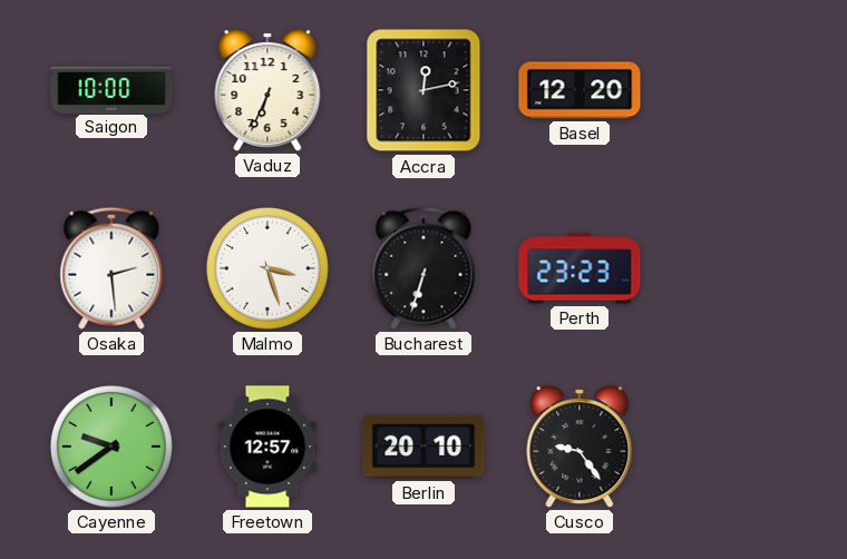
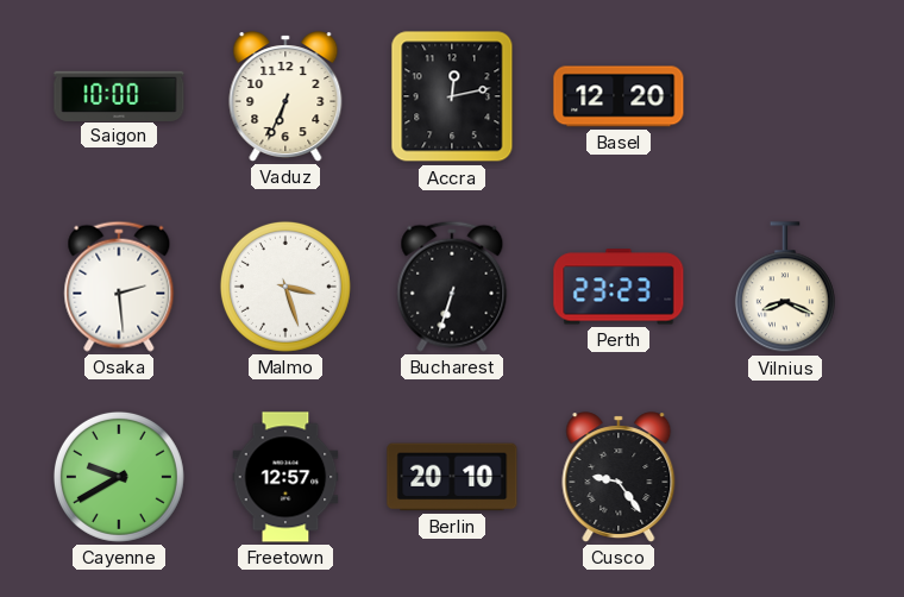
Vilnius: none -> 8:19
Cayenne: 9:39 -> 9:40
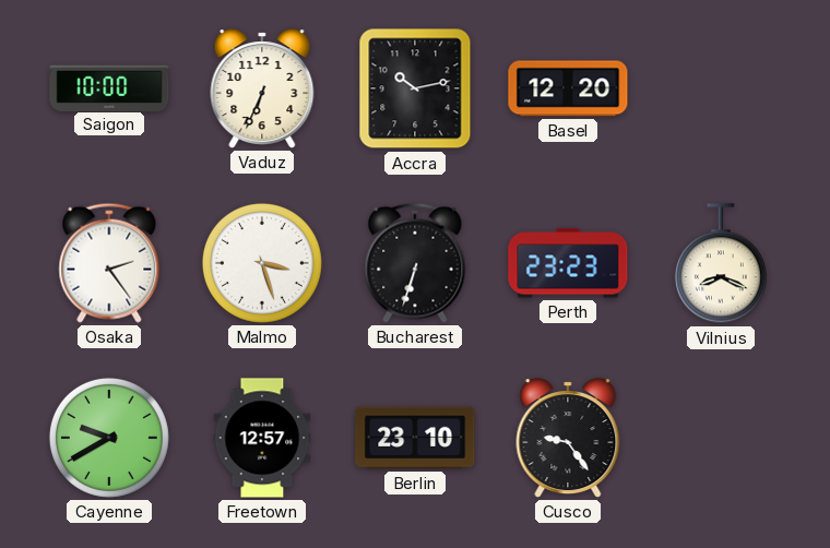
Accra: 12:13 -> 10:13
Osaka: 2:29 -> 2:24
Berlin: 20:10 -> 23:10
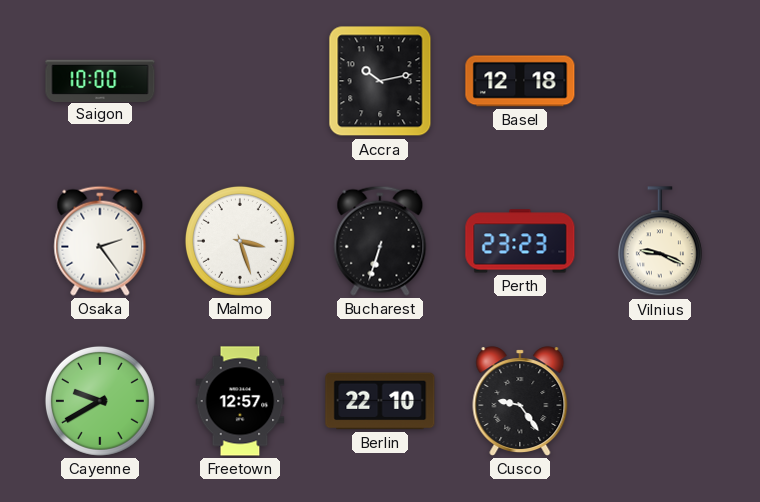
Vaduz: 6:34 -> none
Basel: 12:20 -> 12:18
Vilnius: 8:19 -> 9:19
Berlin: 23:10 -> 22:10
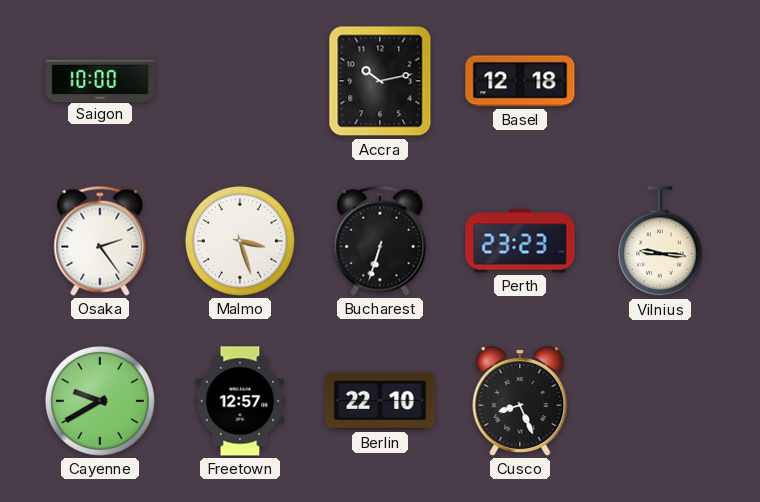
Vilnius: 9:19 -> 9:16
Cusco: 9:24 -> 8:26
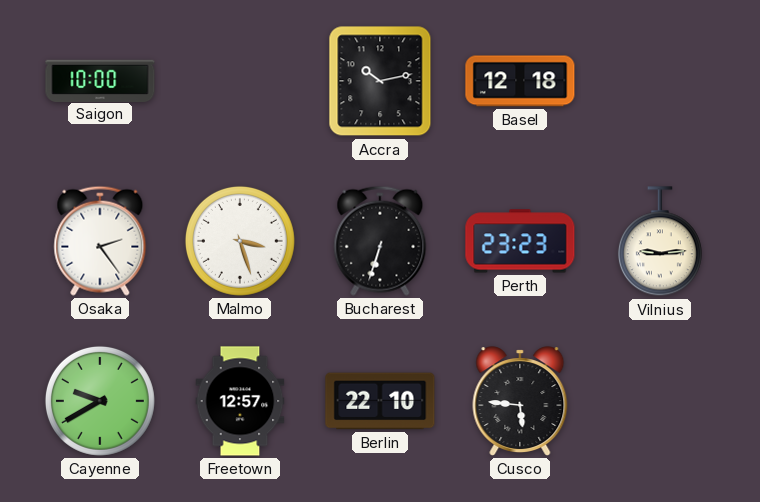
Vilnius: 9:16 -> 9:14
Cusco: 8:26 -> 5:46
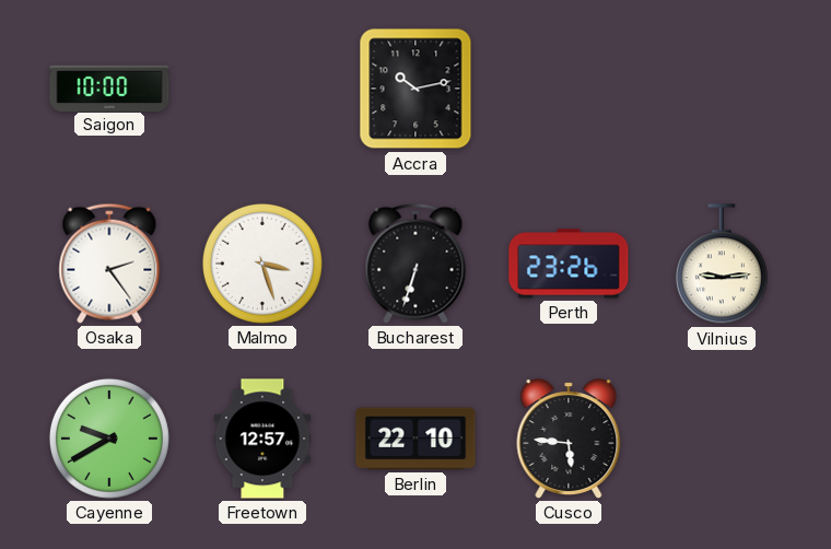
Basel: 12:18 -> none
Perth: 23:23 -> 23:26
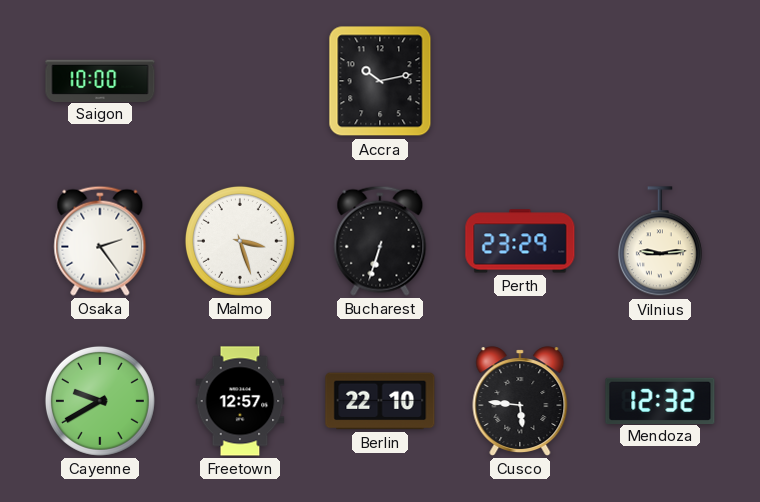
Perth: 23:26 -> 23:29
Mendoza: none -> 12:32
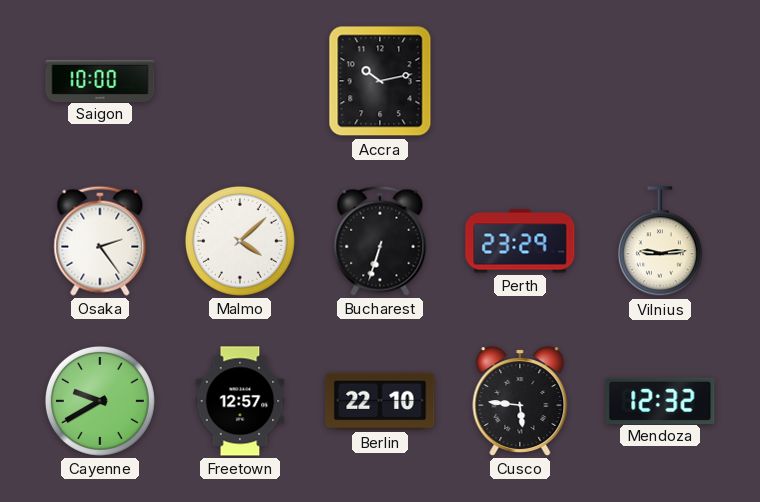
Malmo: 3:27 -> 4:08
